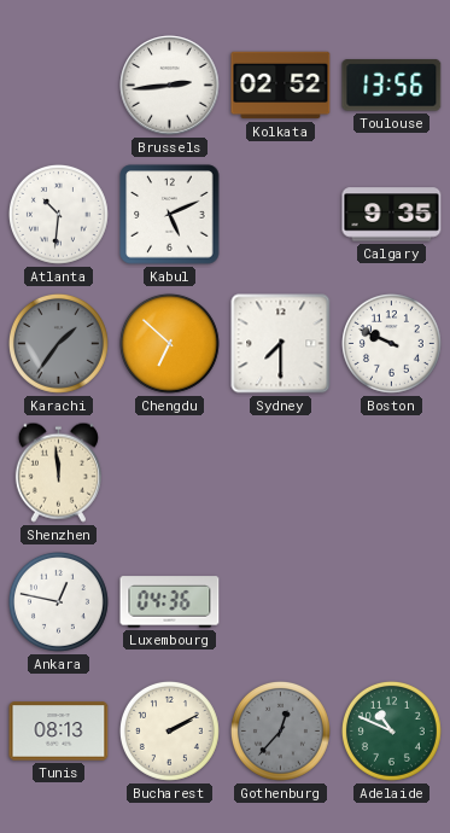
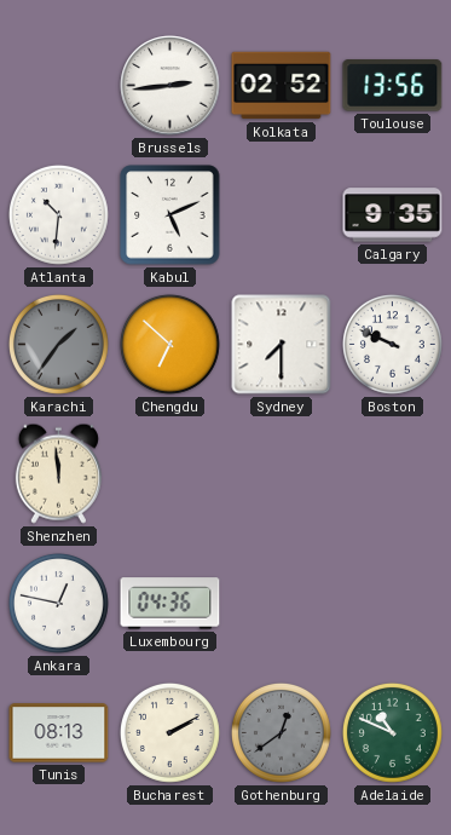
Gothenburg: 12:37 -> 12:39
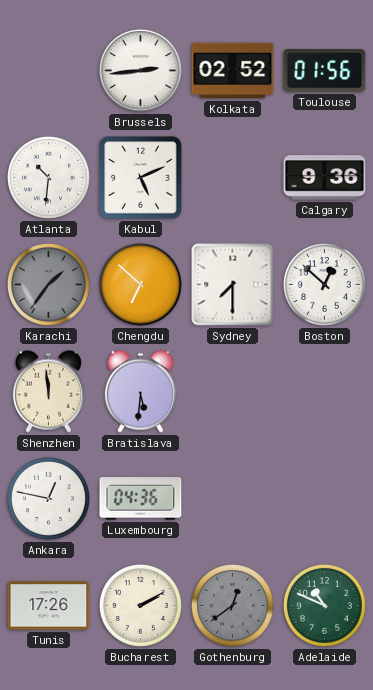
Toulouse: 13:56 -> 01:56
Calgary: 9:35 -> 9:36
Boston: 9:49 -> 12:52
Bratislava: none -> 5:31
Tunis: 08:13 -> 17:26
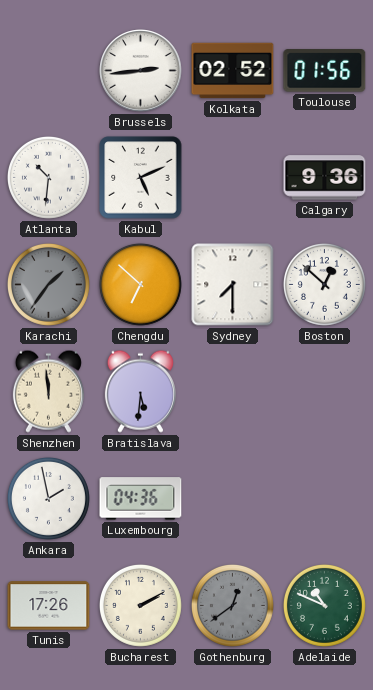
Ankara: 12:47 -> 1:58
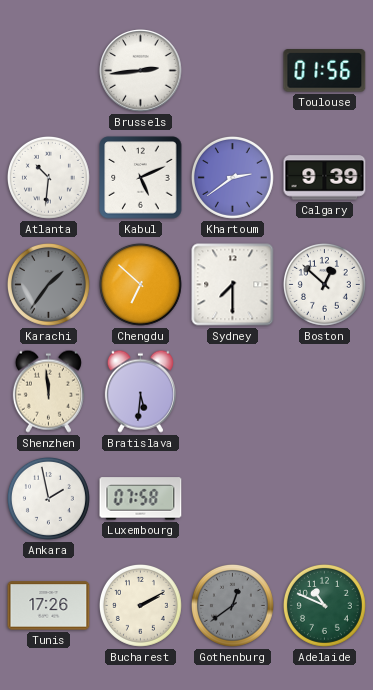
Kolkata: 02:52 -> none
Khartoum: none -> 2:39
Calgary: 9:36 -> 9:39
Luxembourg: 04:36 -> 07:58
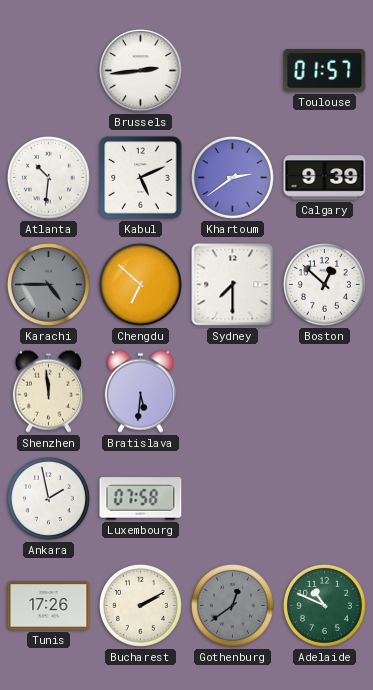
Toulouse: 01:56 -> 01:57
Karachi: 1:36 -> 4:45
